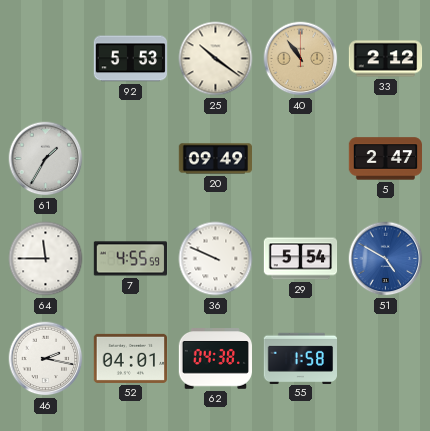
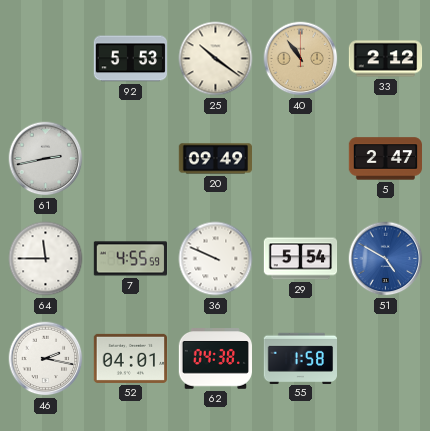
61: 1:35 -> 2:43
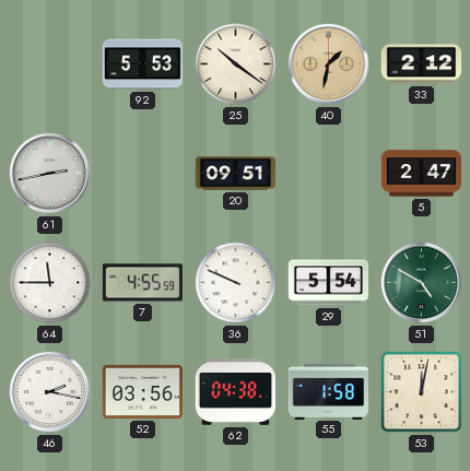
40: 10:54 -> 1:32
20: 09:49 -> 09:51
51 dial: blue -> green
52: 04:01 -> 03:56
53: none -> 12:02
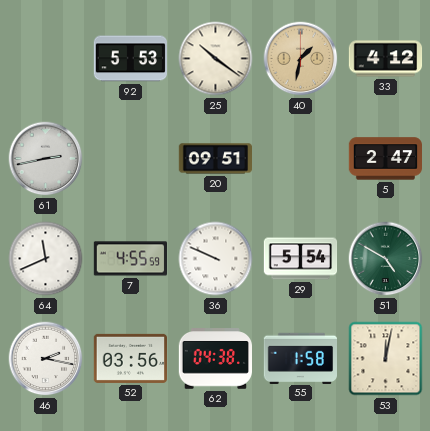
33: 2:12 -> 4:12
64: 11:45 -> 11:41
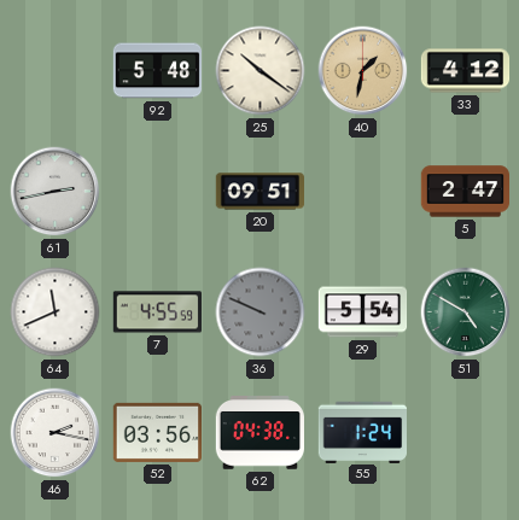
92: 5:53 -> 5:48
36 dial: white -> grey
55: 1:58 -> 1:24
53: 12:02 -> none
